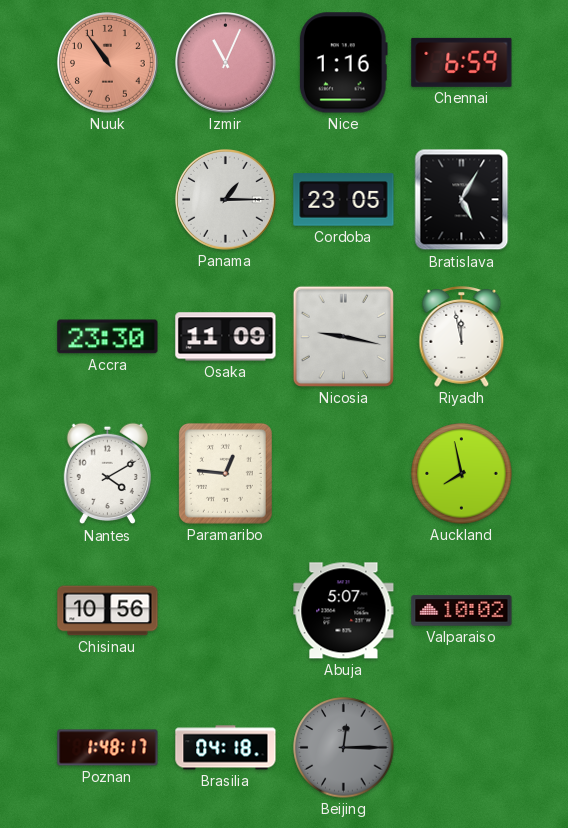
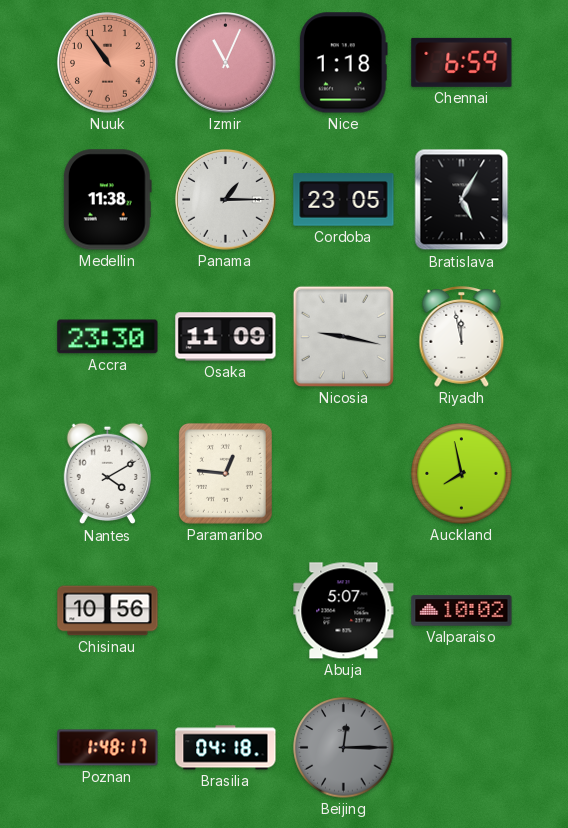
Nice: 1:16 -> 1:18
Medellin: none -> 11:38
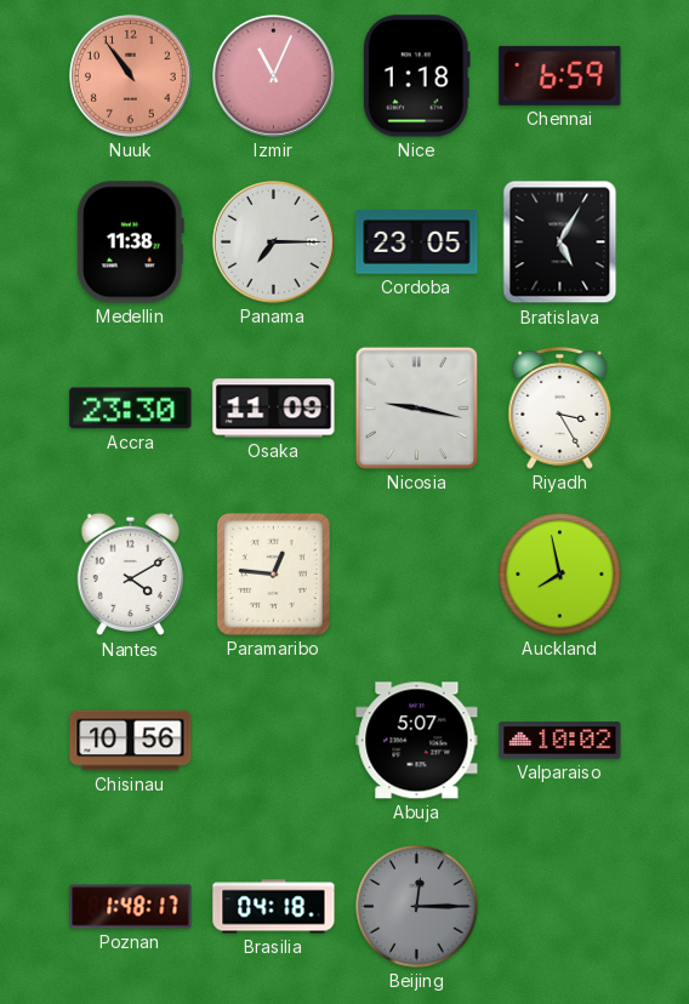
Panama: 1:15 -> 7:15
Riyadh: 11:58 -> 3:25
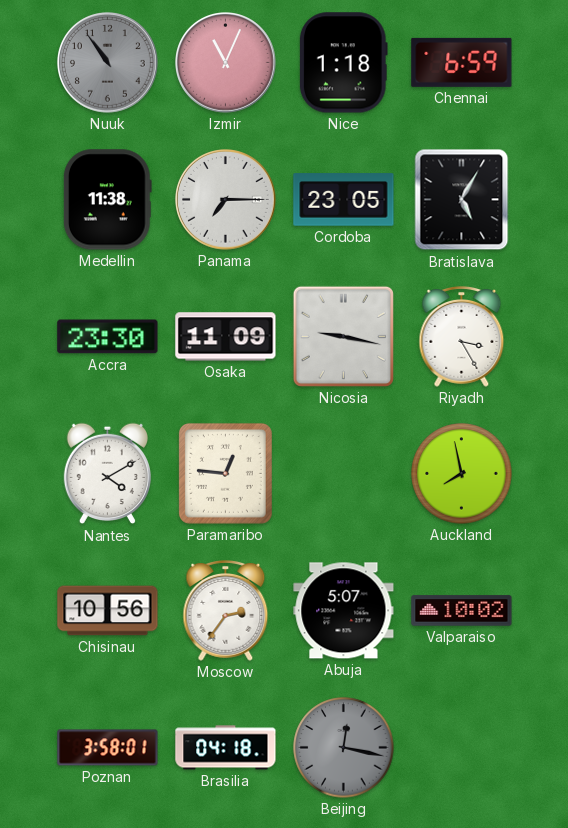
Nuuk dial: salmon -> grey
Moscow: none -> 2:36
Poznan: 1:48 -> 3:58
Beijing: 12:15 -> 12:17
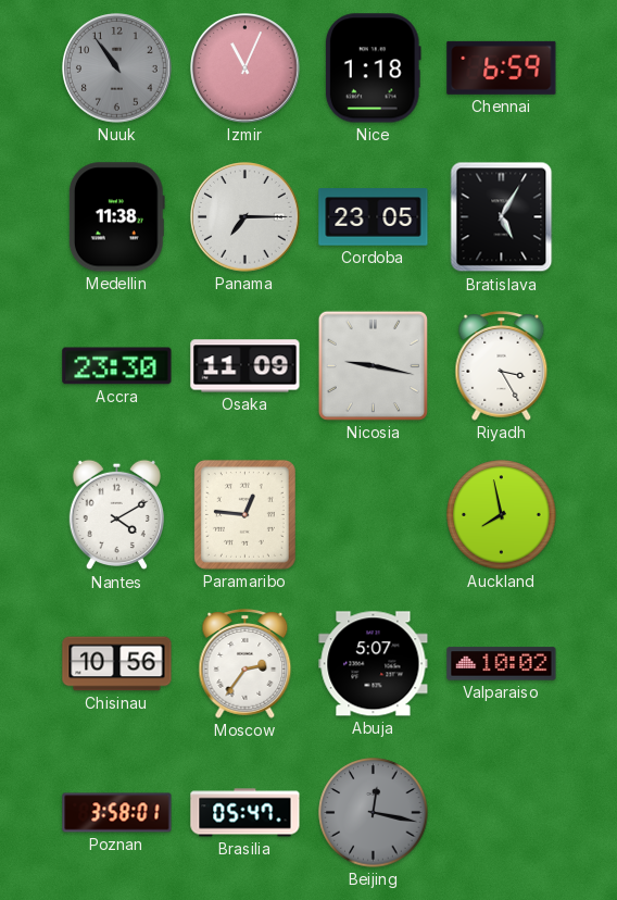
Brasilia: 04:18 -> 05:47
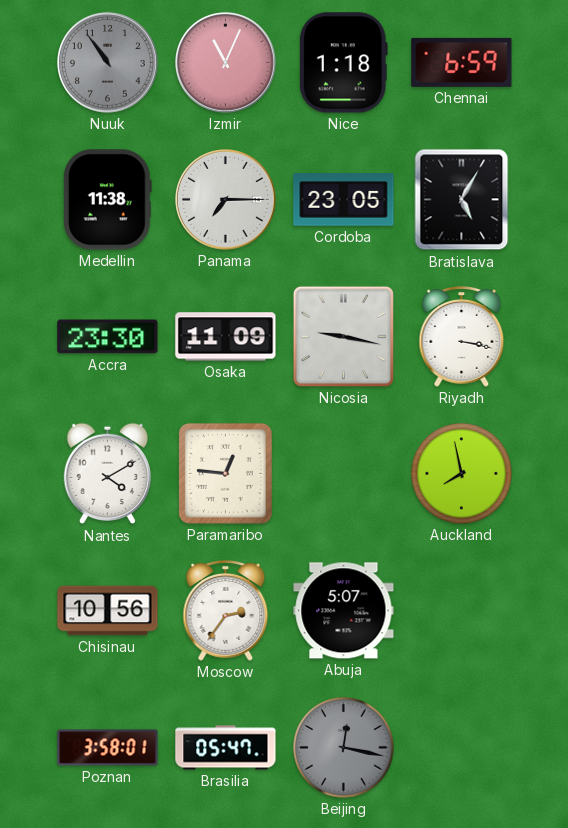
Riyadh: 3:25 -> 3:17
Valparaiso: 10:02 -> none
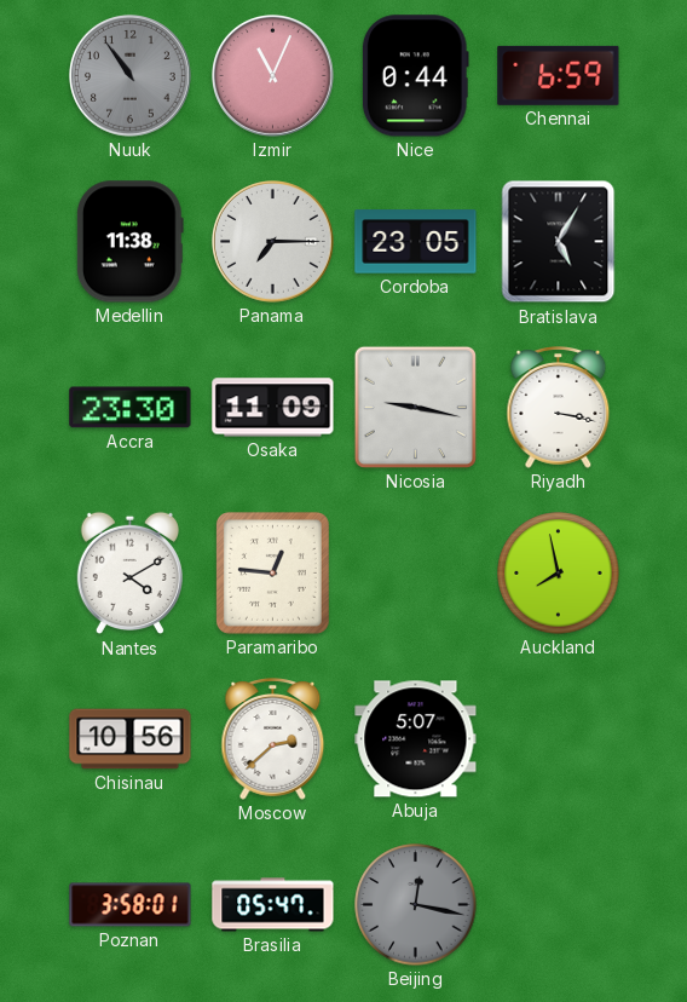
Nice: 1:18 -> 0:44
Moscow: 2:36 -> 2:38
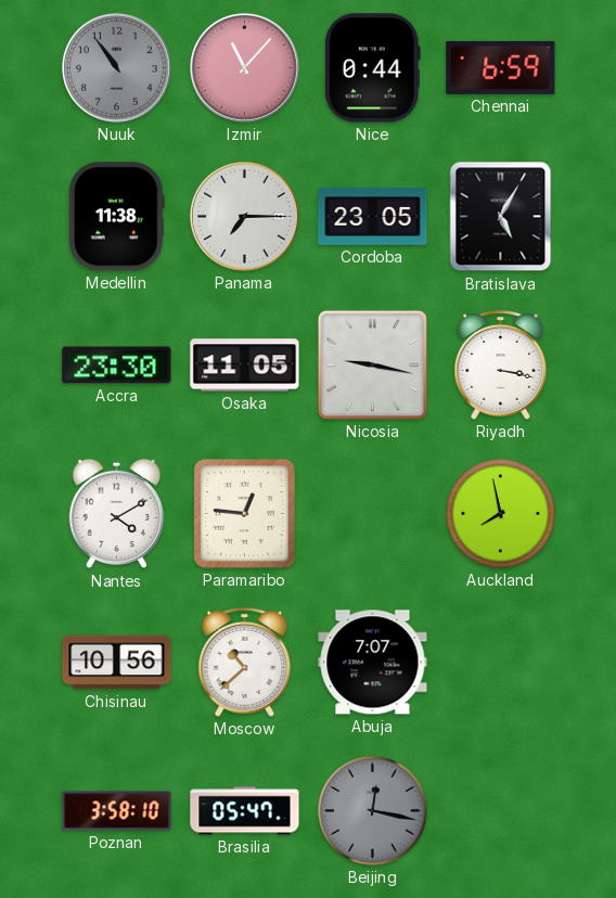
Izmir: 11:04 -> 11:07
Osaka: 11:09 -> 11:05
Moscow: 2:38 -> 10:38
Abuja: 5:07 -> 7:07
Poznan: 3:58:01 -> 3:58:10
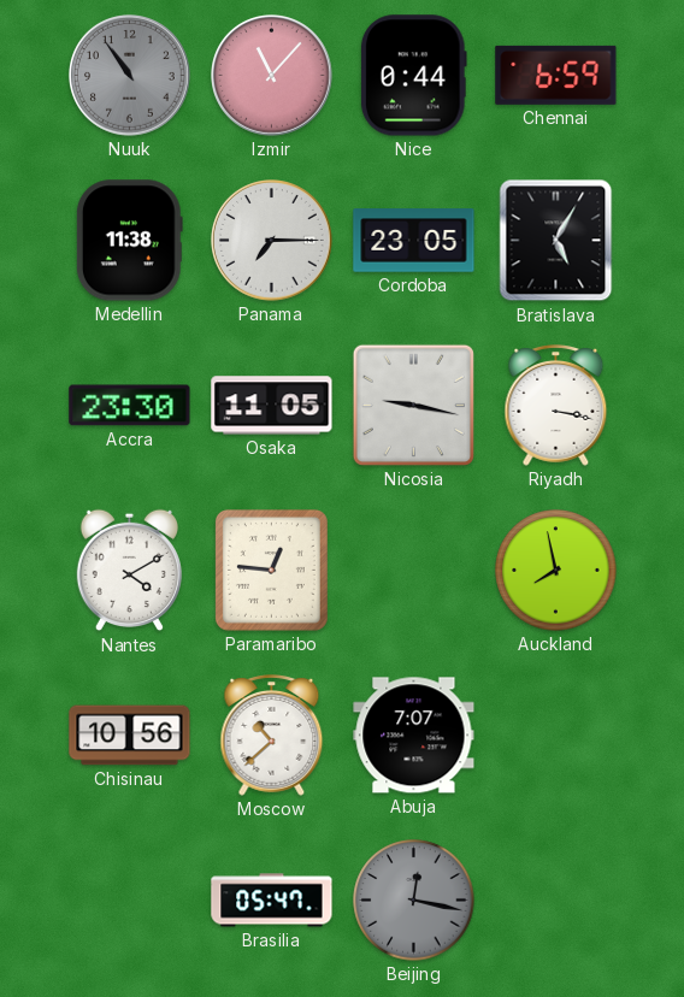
Poznan: 3:58 -> none
